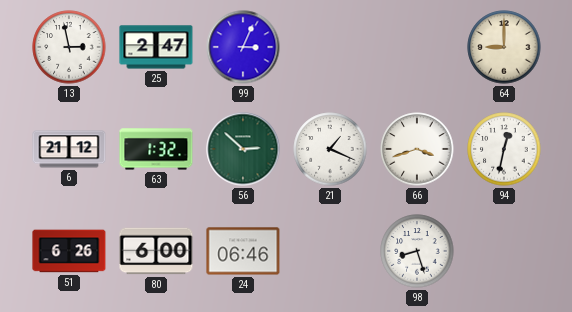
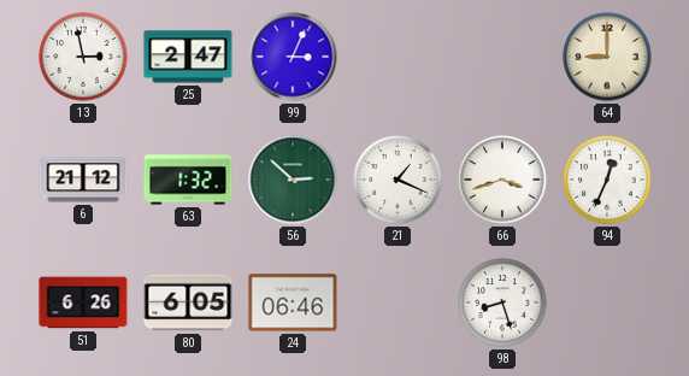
94: 12:32 -> 12:34
80: 6:00 -> 6:05
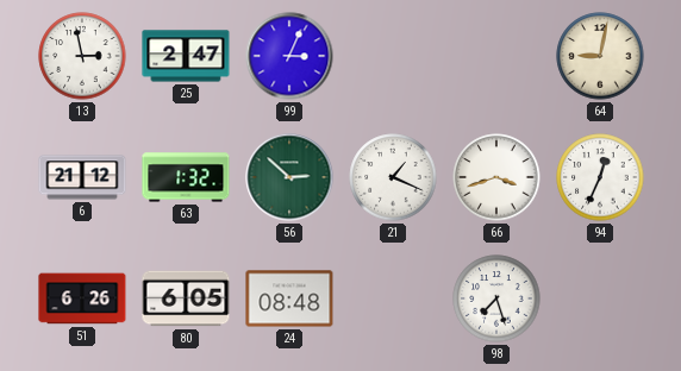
64: 9:00 -> 9:02
24: 06:46 -> 08:48
98: 8:27 -> 7:27
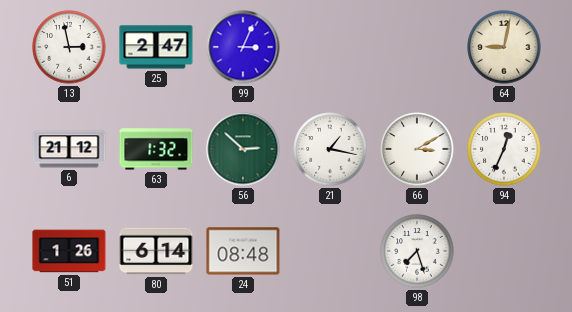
21: 1:19 -> 1:17
66: 3:42 -> 3:10
51: 6:26 -> 1:26
80: 6:05 -> 6:14
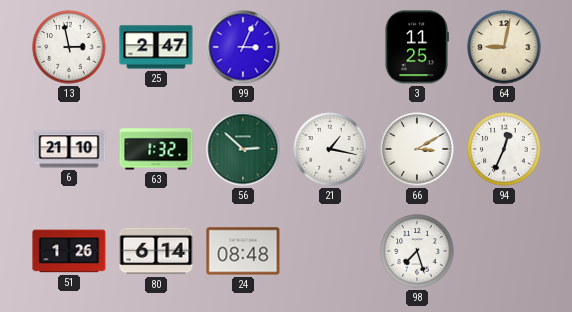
3: none -> 11:25
6: 21:12 -> 21:10
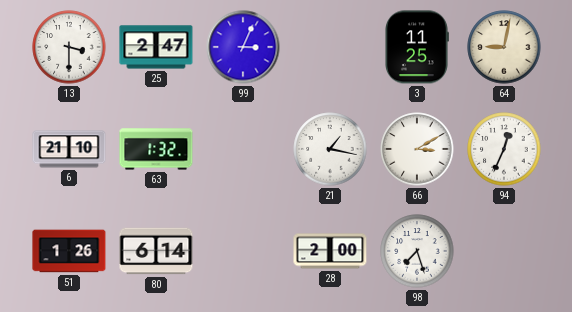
13: 2:58 -> 3:30
56: 2:52 -> none
24: 08:48 -> none
28: none -> 2:00
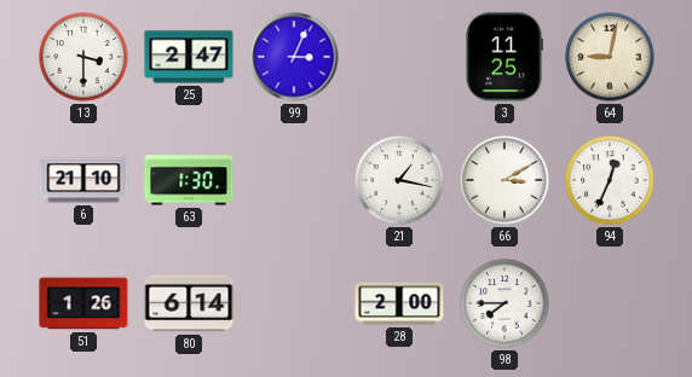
63: 1:32 -> 1:30
98: 7:27 -> 7:45
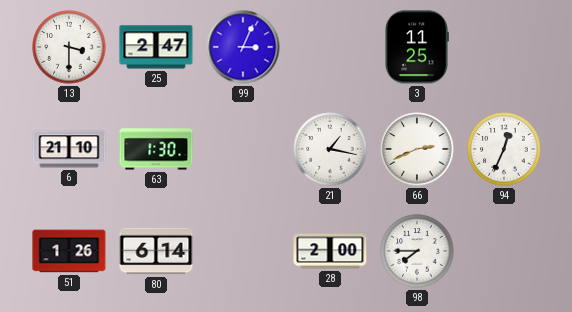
64: 9:02 -> none
66: 3:10 -> 2:41
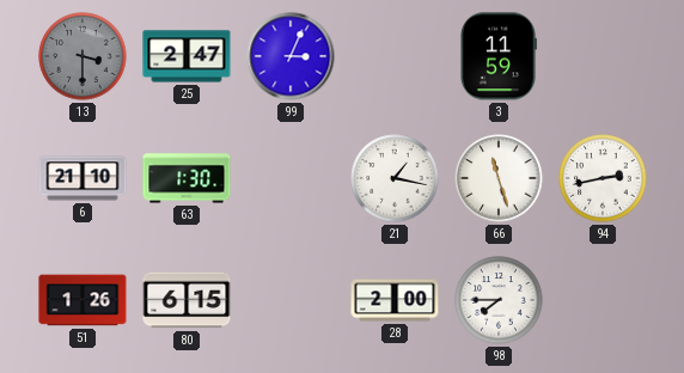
13 dial: white -> grey
3: 11:25 -> 11:59
66: 2:41 -> 11:27
94: 12:34 -> 2:43
80: 6:14 -> 6:15
